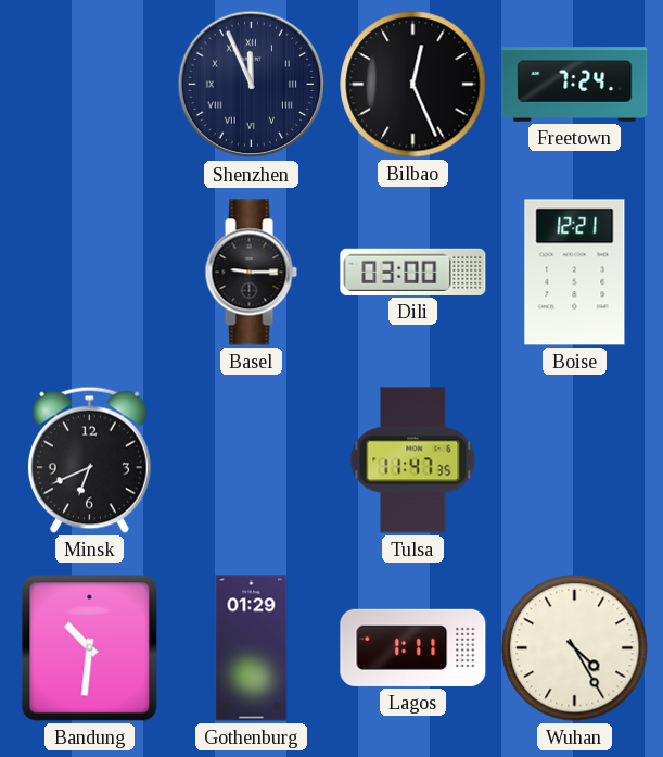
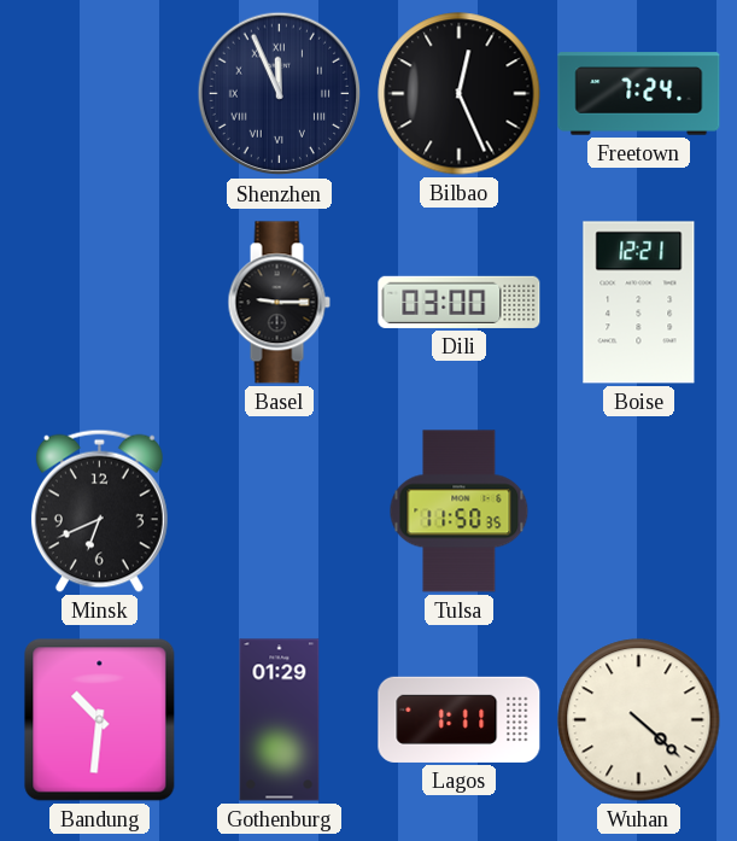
Tulsa: 11:47 -> 11:50
Wuhan: 4:25 -> 4:22
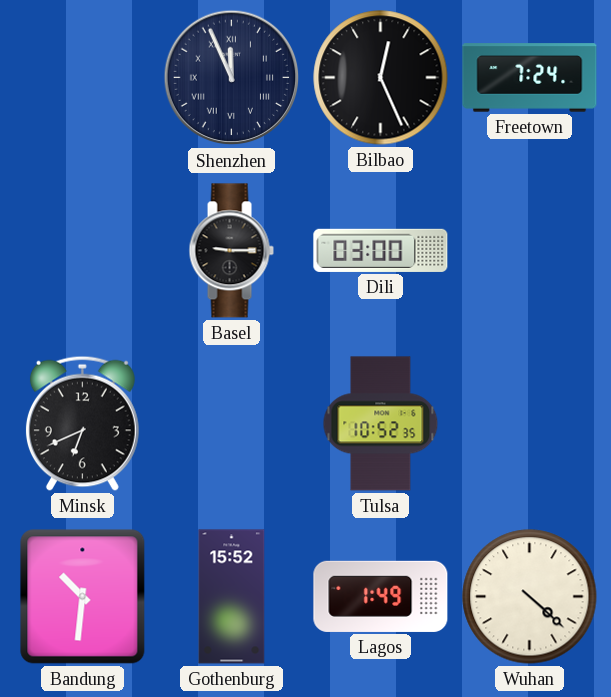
Boise: 12:21 -> none
Tulsa: 11:50 -> 10:52
Gothenburg: 01:29 -> 15:52
Lagos: 1:11 -> 1:49
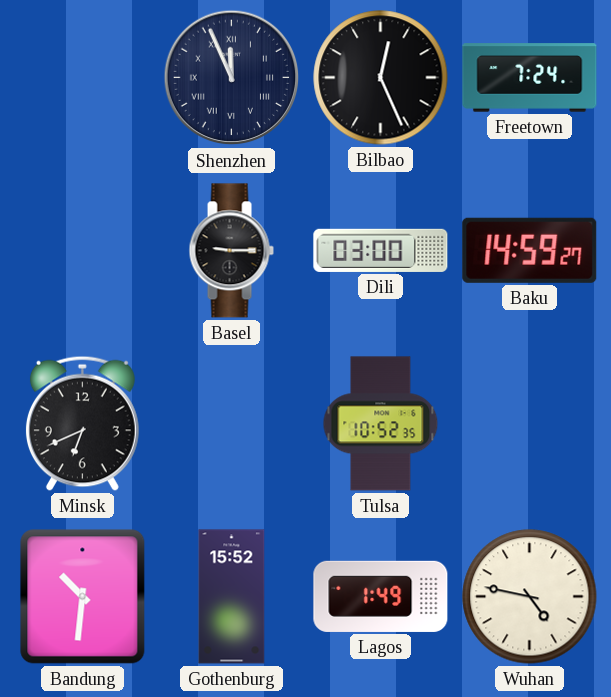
Baku: none -> 14:59
Wuhan: 4:22 -> 4:47
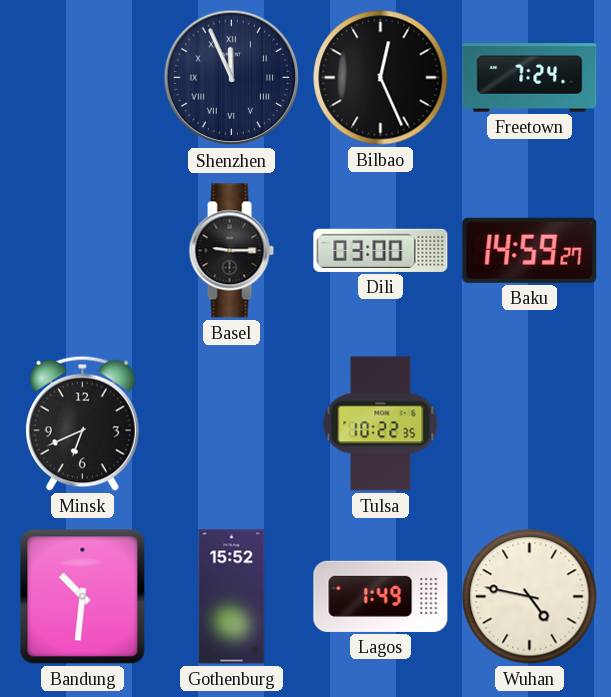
Tulsa: 10:52 -> 10:22
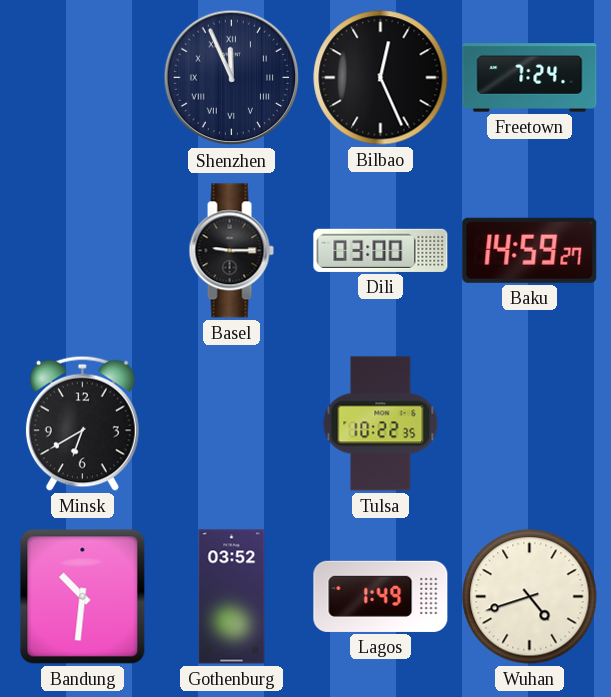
Minsk: 6:41 -> 6:40
Gothenburg: 15:52 -> 03:52
Wuhan: 4:47 -> 4:42
